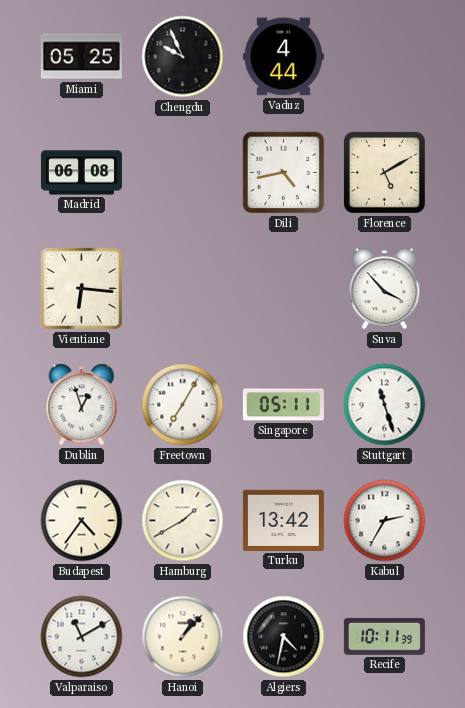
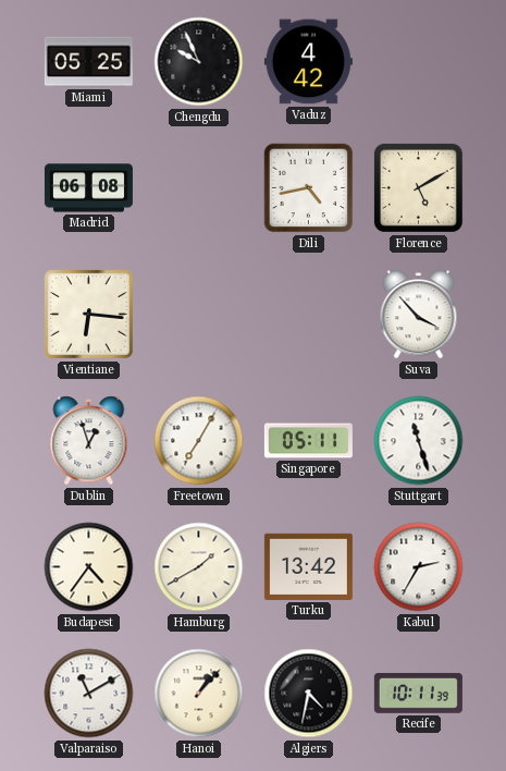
Vaduz: 4:44 -> 4:42
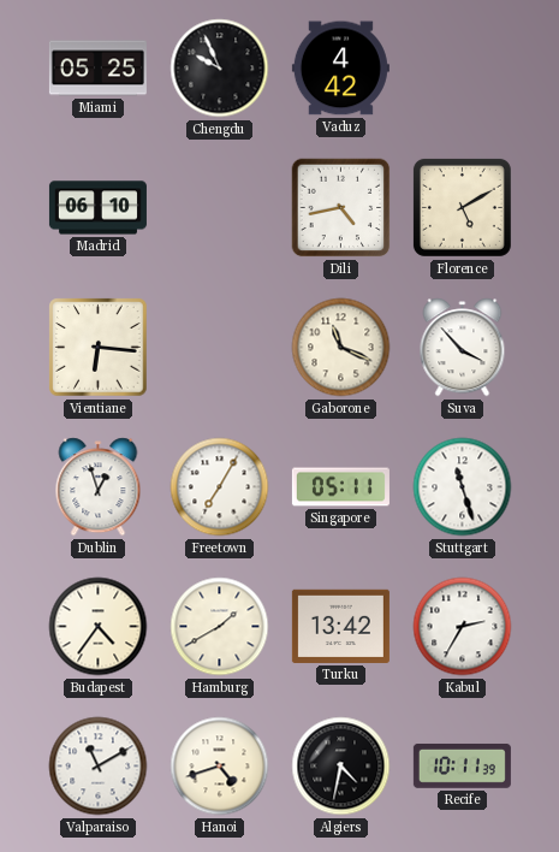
Madrid: 06:08 -> 06:10
Gaborone: none -> 11:19
Hanoi: 1:07 -> 4:42
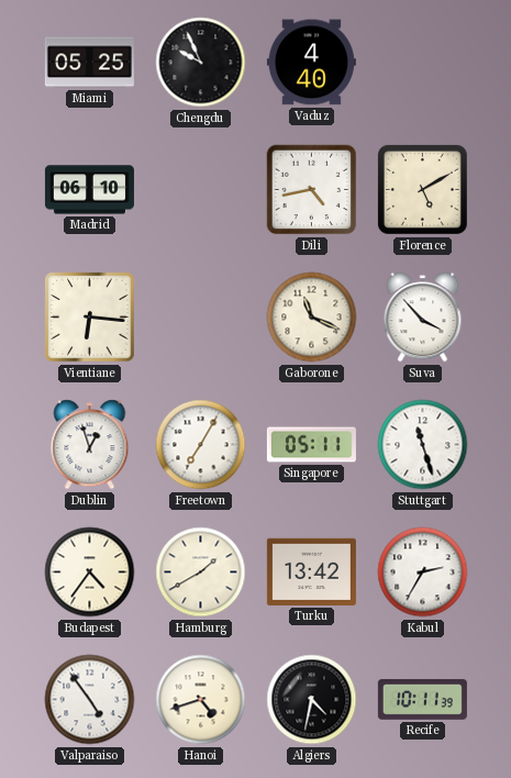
Vaduz: 4:42 -> 4:40
Valparaiso: 11:10 -> 4:54
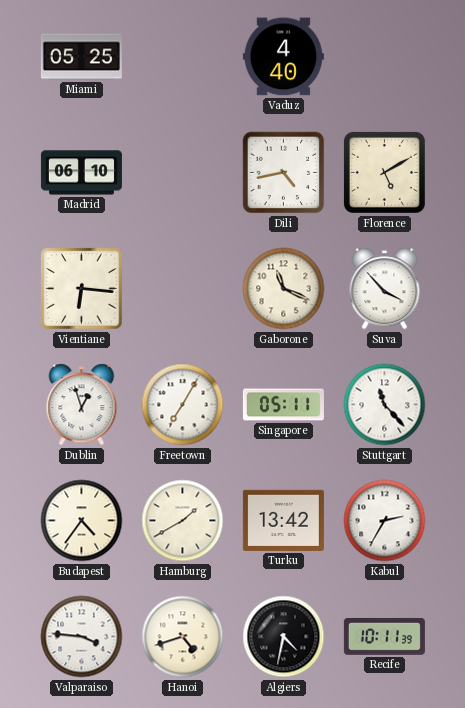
Chengdu: 9:56 -> none
Stuttgart: 11:27 -> 11:23
Valparaiso: 4:54 -> 3:46
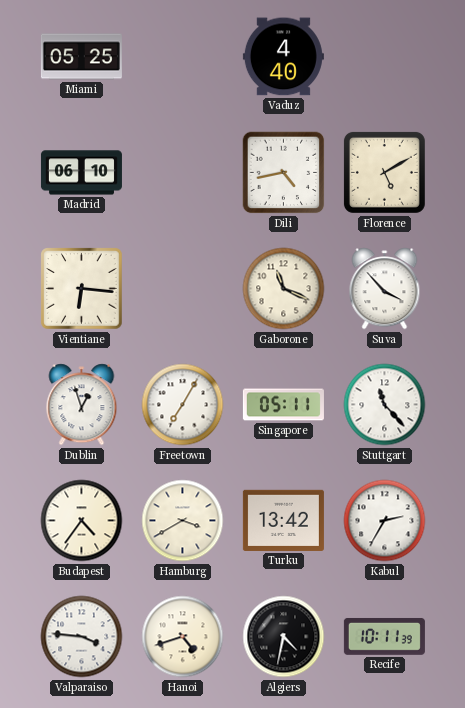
Hamburg: 1:40 -> 3:40
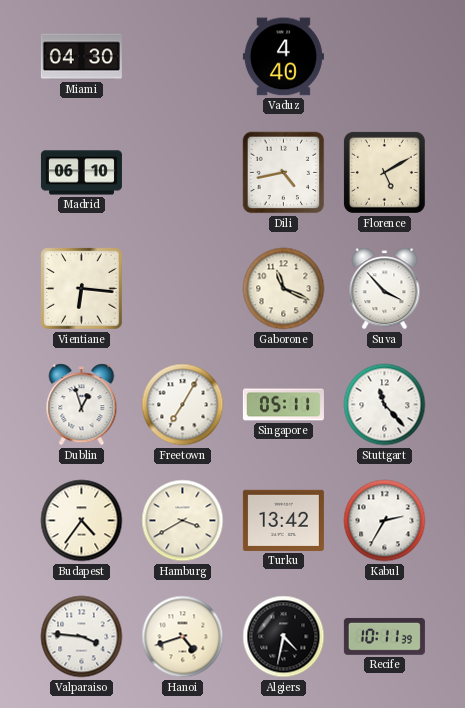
Miami: 05:25 -> 04:30
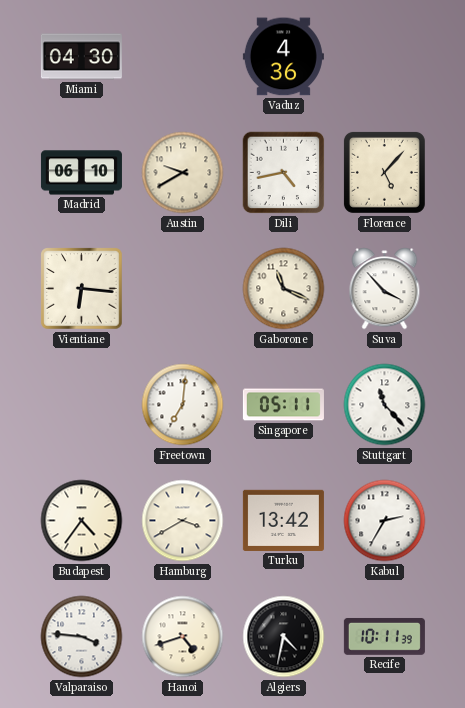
Vaduz: 4:40 -> 4:36
Austin: none -> 9:40
Florence: 5:10 -> 5:07
Dublin: 12:57 -> none
Freetown: 7:05 -> 7:01
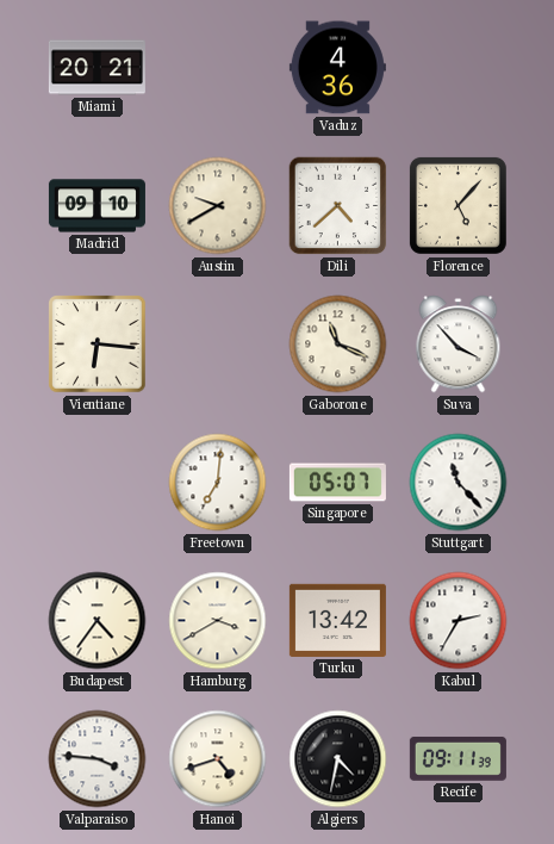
Miami: 04:30 -> 20:21
Madrid: 06:10 -> 09:10
Dili: 4:43 -> 4:38
Singapore: 05:11 -> 05:07
Recife: 10:11 -> 09:11
